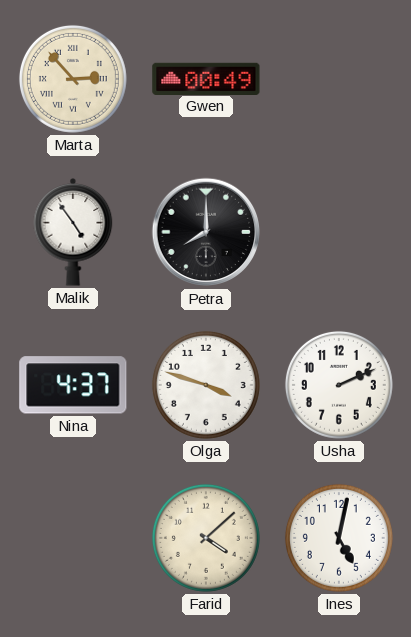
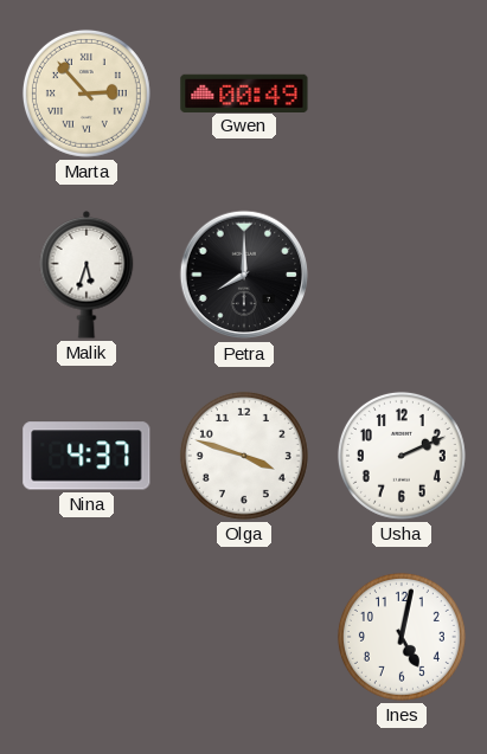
Malik: 4:54 -> 5:33
Farid: 4:08 -> none
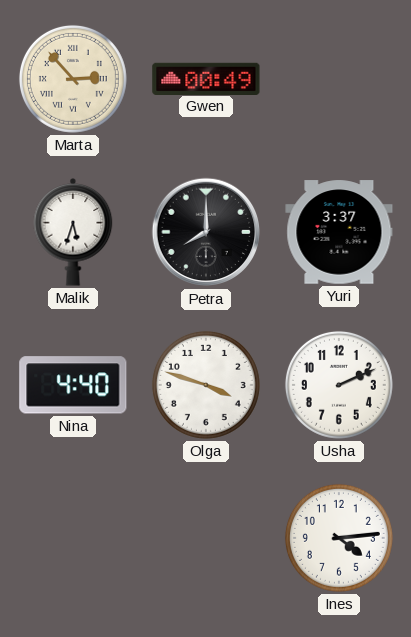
Yuri: none -> 3:37
Nina: 4:37 -> 4:40
Ines: 5:02 -> 4:14
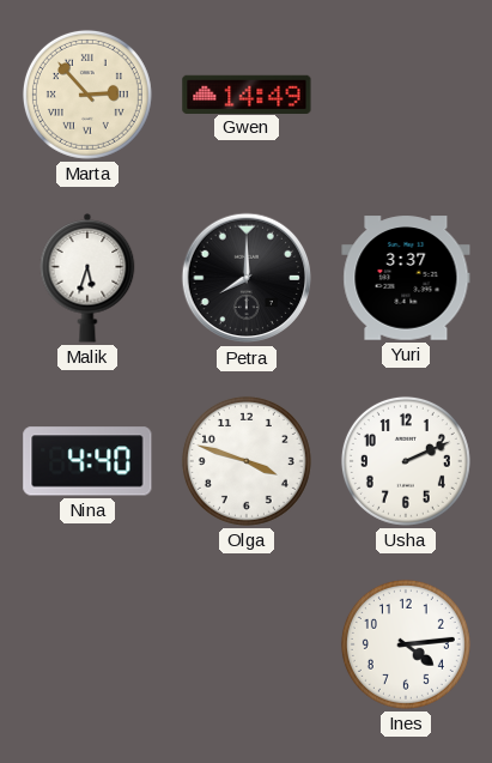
Gwen: 00:49 -> 14:49
